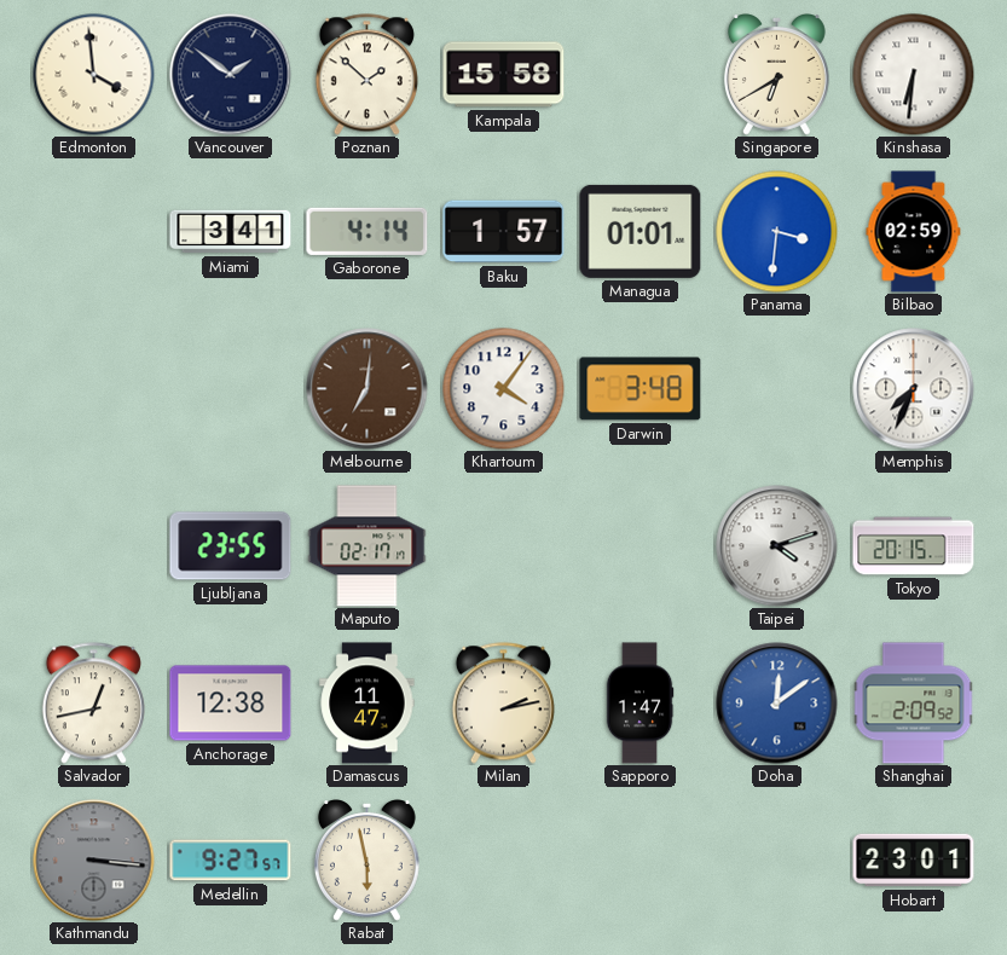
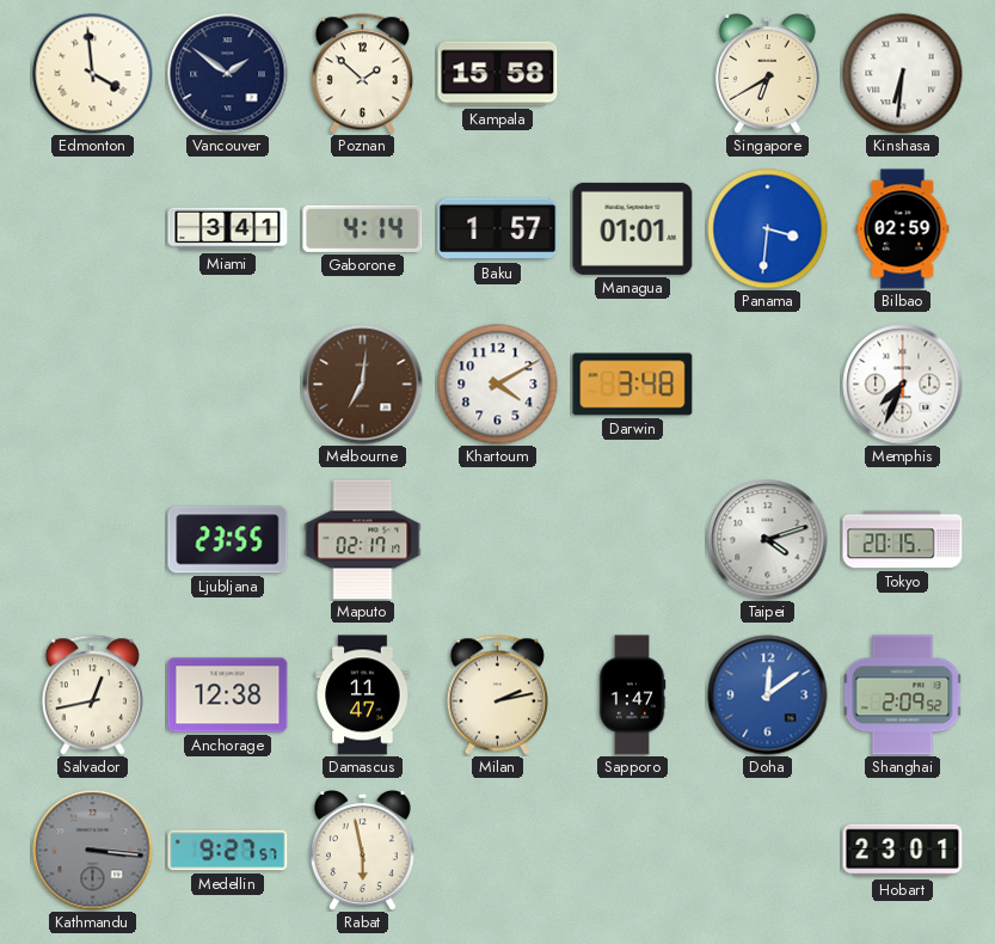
Khartoum: 4:06 -> 4:10
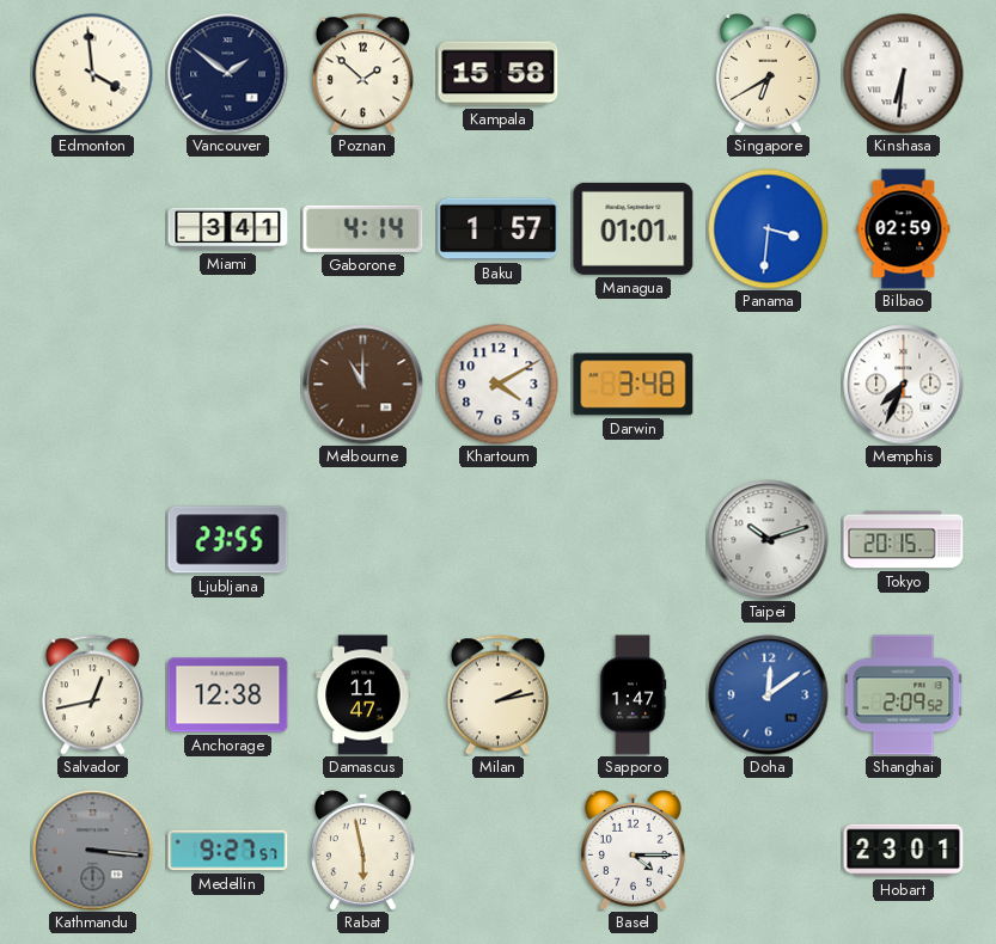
Melbourne: 7:01 -> 11:00
Maputo: 02:17 -> none
Taipei: 4:12 -> 10:12
Basel: none -> 4:15
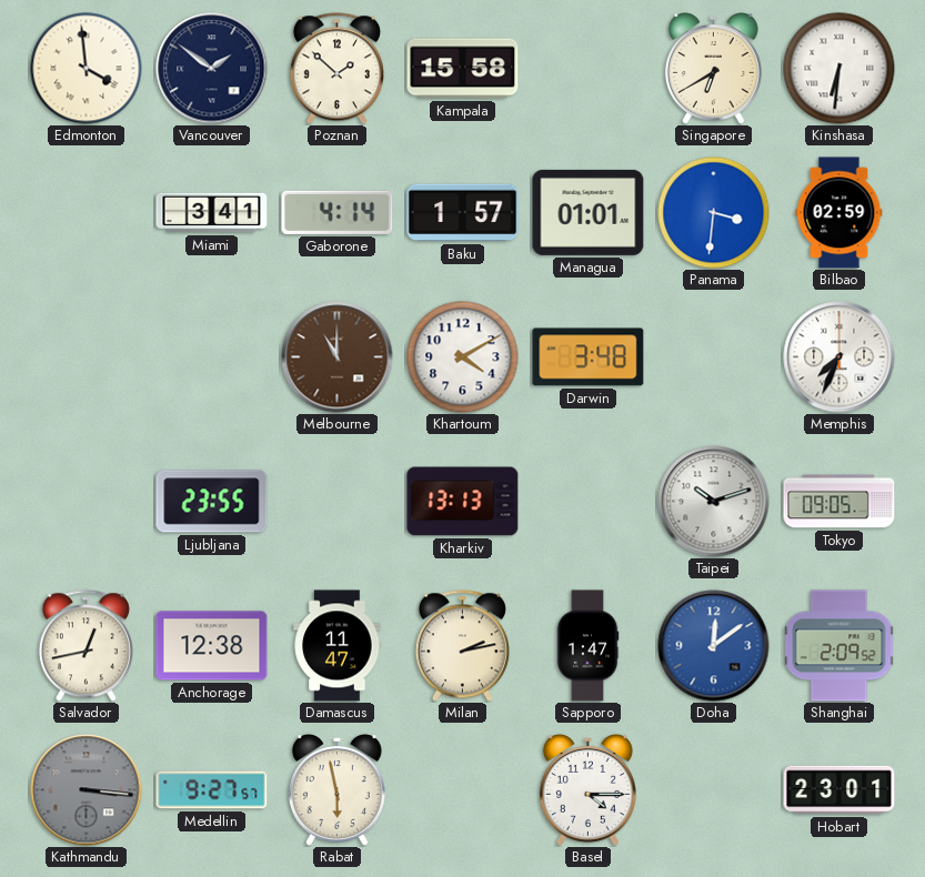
Kharkiv: none -> 13:13
Tokyo: 20:15 -> 09:05
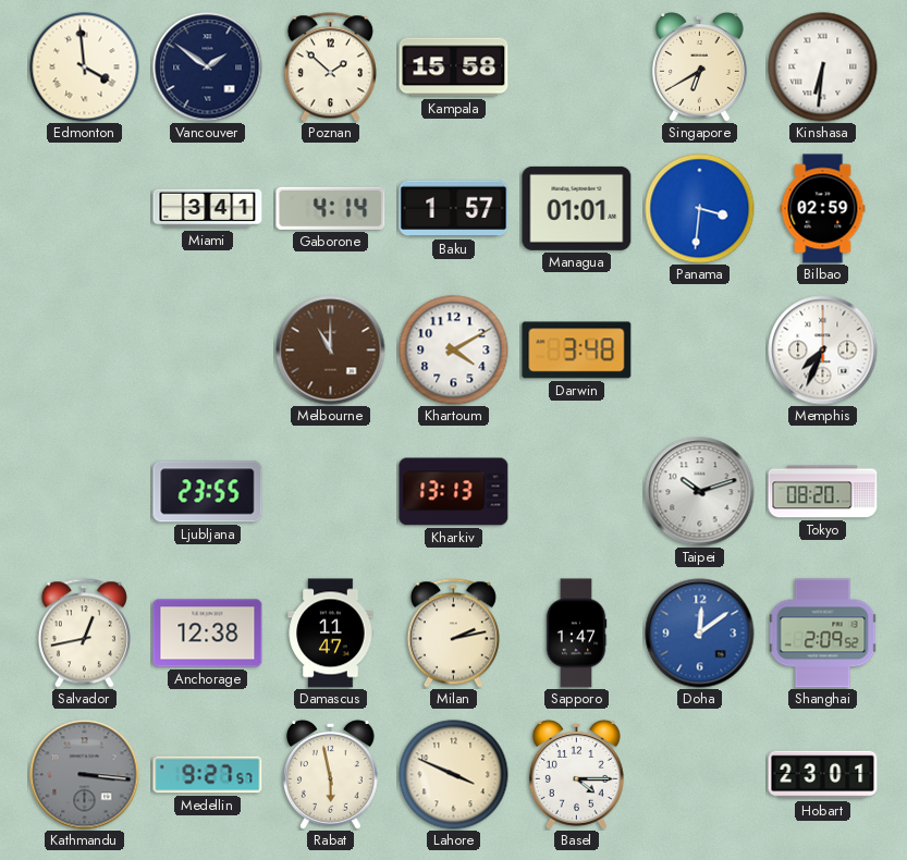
Tokyo: 09:05 -> 08:20
Lahore: none -> 3:49
